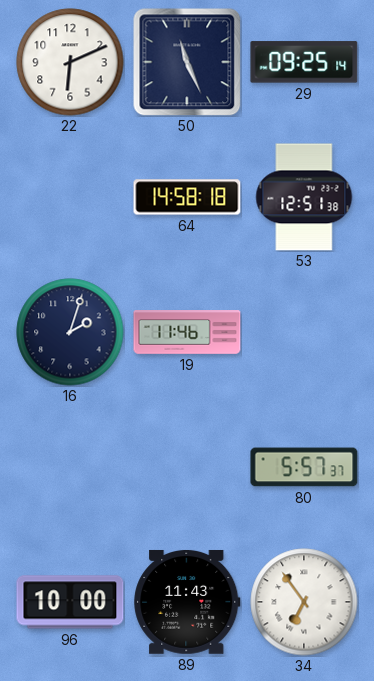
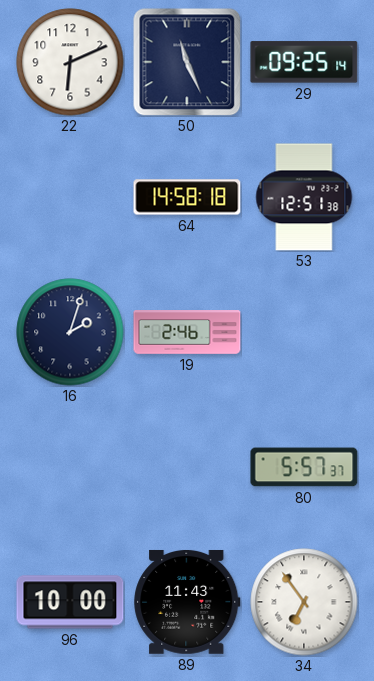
19: 11:46 -> 2:46
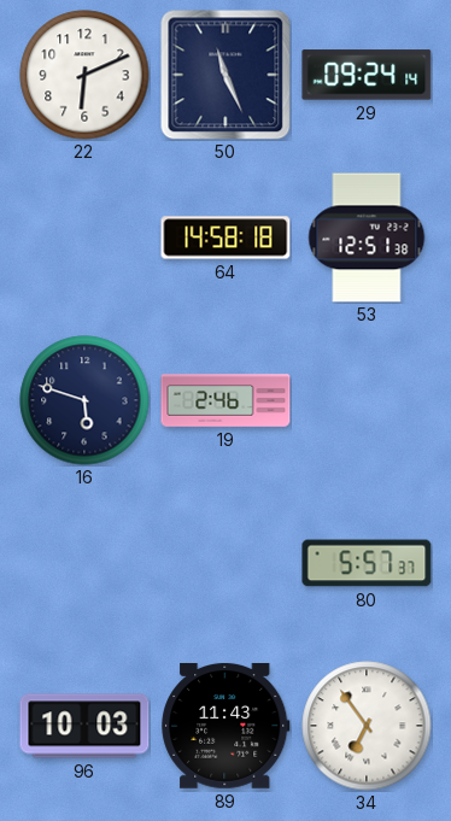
29: 09:25 -> 09:24
16: 2:03 -> 5:48
96: 10:00 -> 10:03
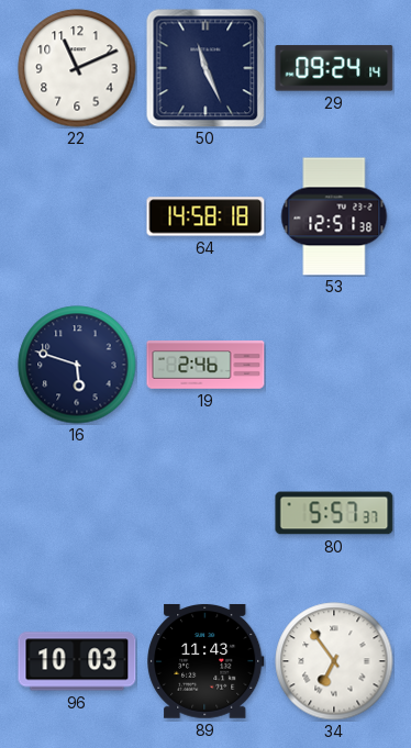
22: 6:11 -> 11:11
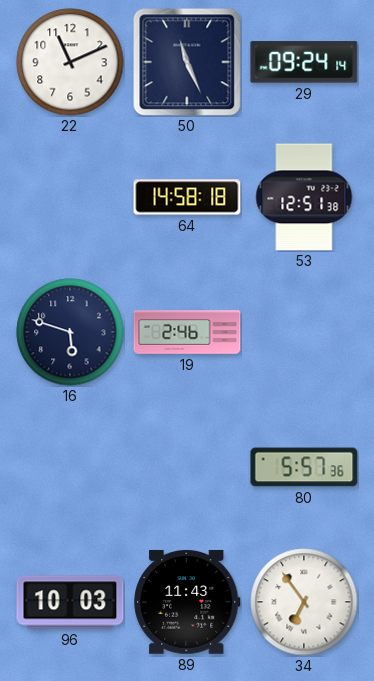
80: 5:57:37 -> 5:57:36
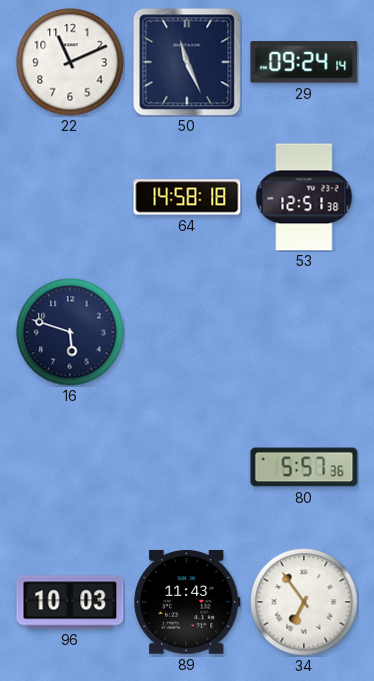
19: 2:46 -> none
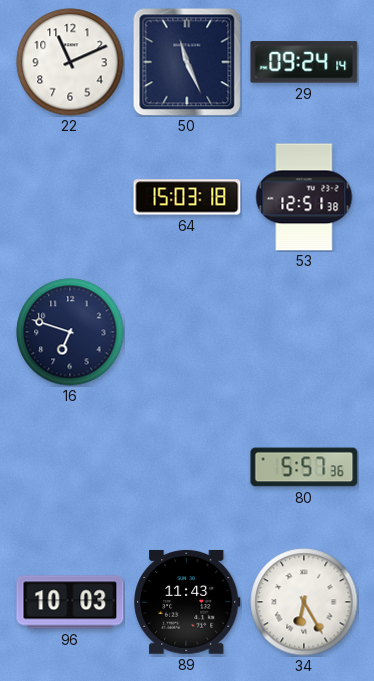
64: 14:58 -> 15:03
16: 5:48 -> 6:48
34: 6:54 -> 6:25
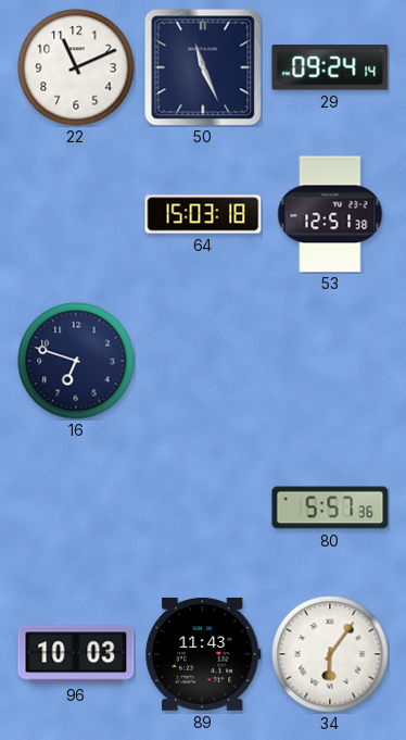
34: 6:25 -> 6:06
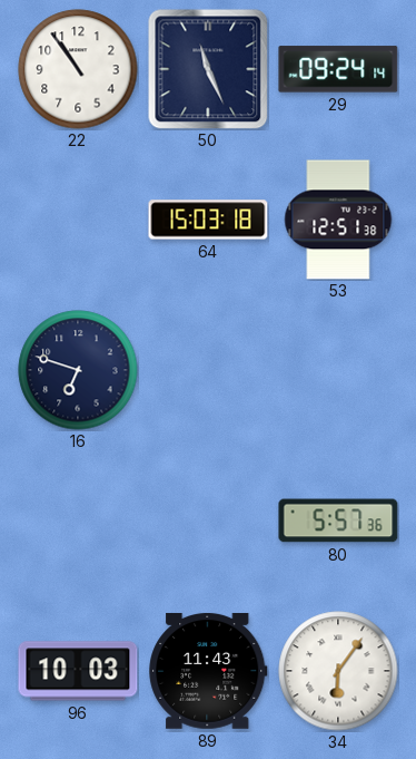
22: 11:11 -> 10:54
